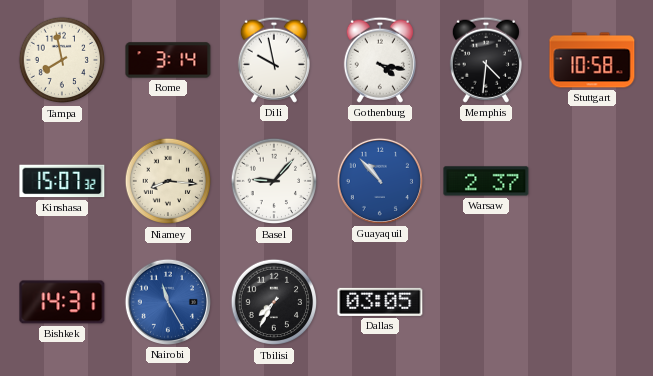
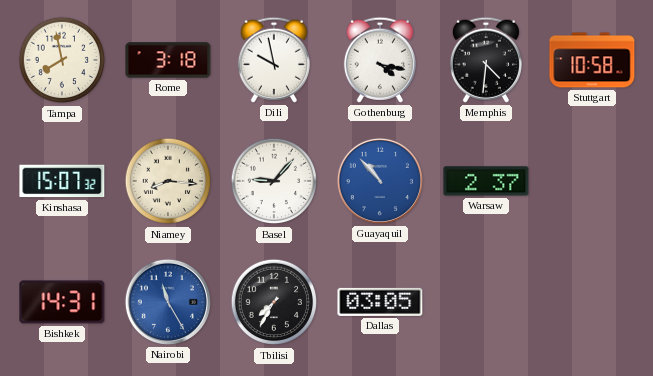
Rome: 3:14 -> 3:18
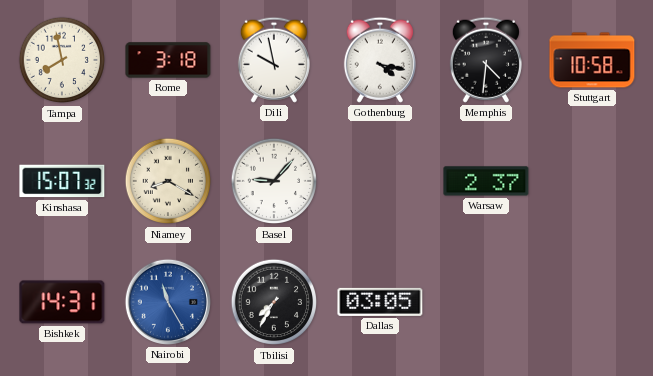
Niamey: 8:16 -> 8:20
Guayaquil: 10:53 -> none
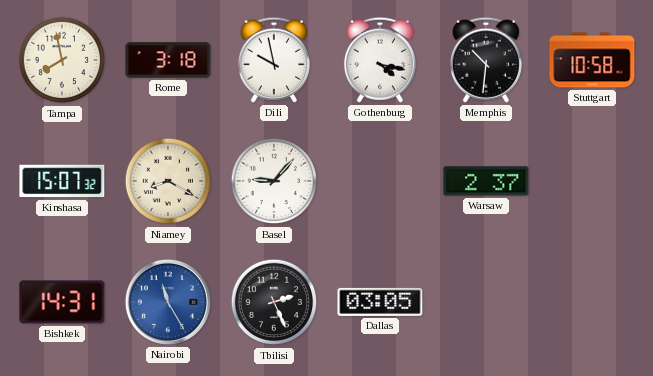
Memphis: 4:31 -> 10:31
Tbilisi: 7:35 -> 2:26
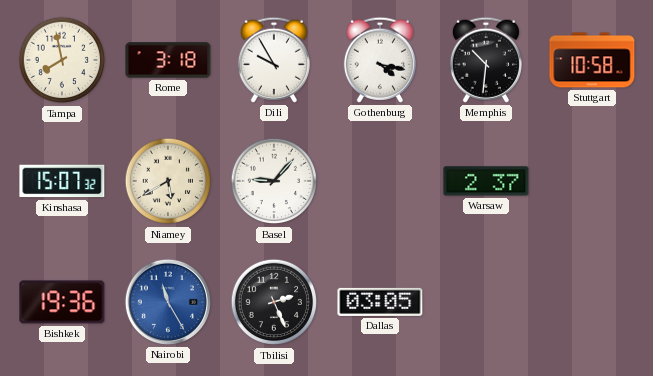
Dili: 9:58 -> 9:55
Niamey: 8:20 -> 5:40
Bishkek: 14:31 -> 19:36
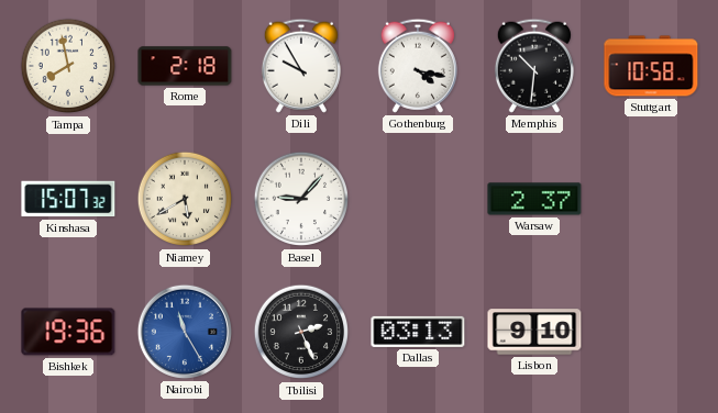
Rome: 3:18 -> 2:18
Dallas: 03:05 -> 03:13
Lisbon: none -> 9:10
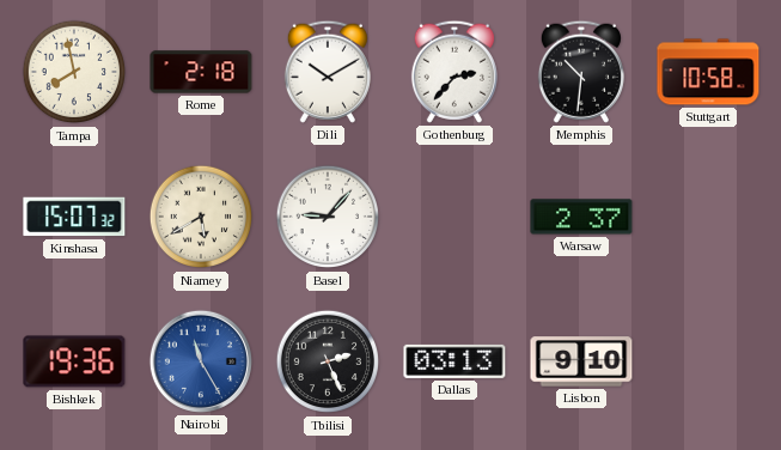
Dili: 9:55 -> 10:10
Gothenburg: 4:17 -> 2:37
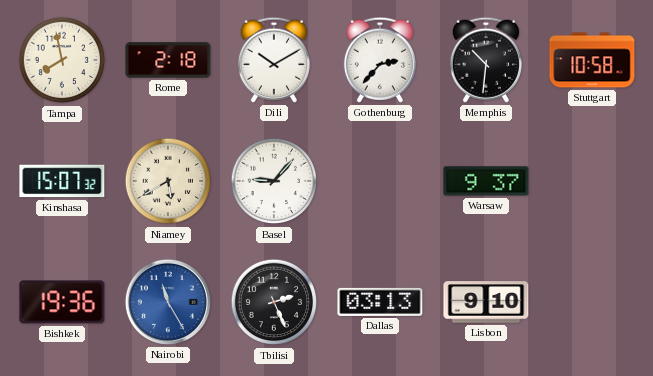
Warsaw: 2:37 -> 9:37
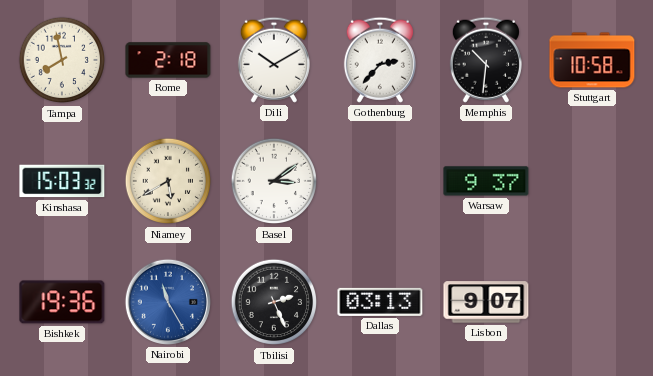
Kinshasa: 15:07 -> 15:03
Basel: 9:07 -> 3:09
Lisbon: 9:10 -> 9:07
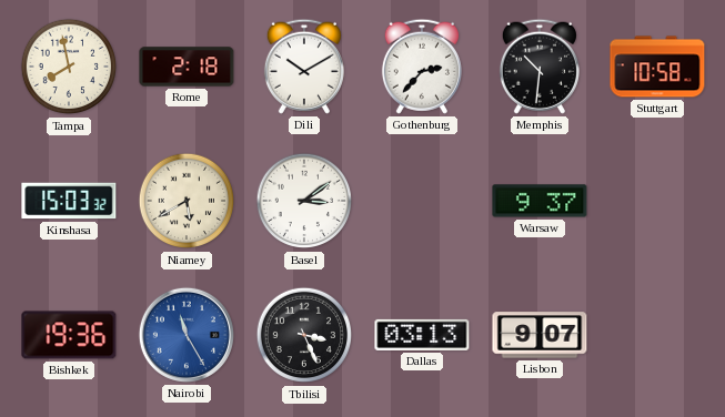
Tbilisi: 2:26 -> 3:26
